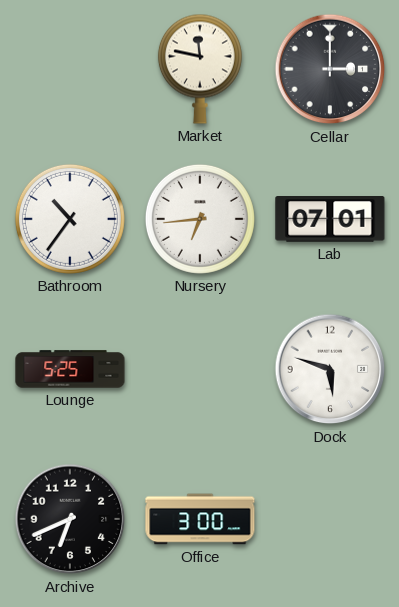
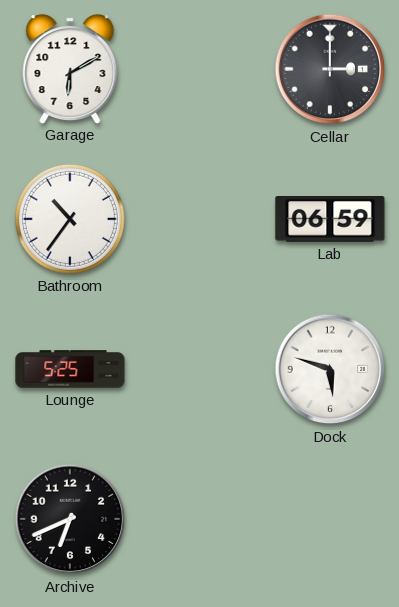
Garage: none -> 6:10
Market: 11:47 -> none
Nursery: 6:44 -> none
Lab: 07:01 -> 06:59
Office: 3:00 -> none
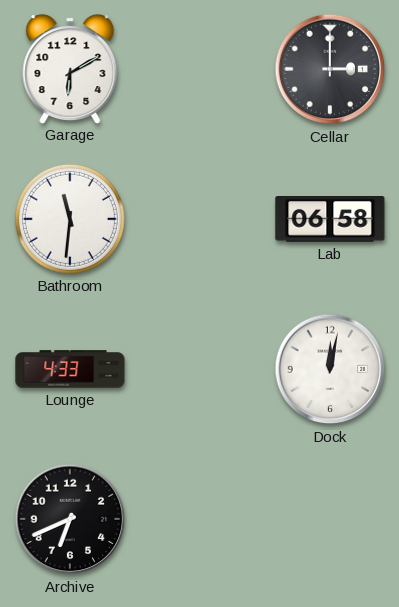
Bathroom: 10:36 -> 11:31
Lab: 06:59 -> 06:58
Lounge: 5:25 -> 4:33
Dock: 5:48 -> 12:02
